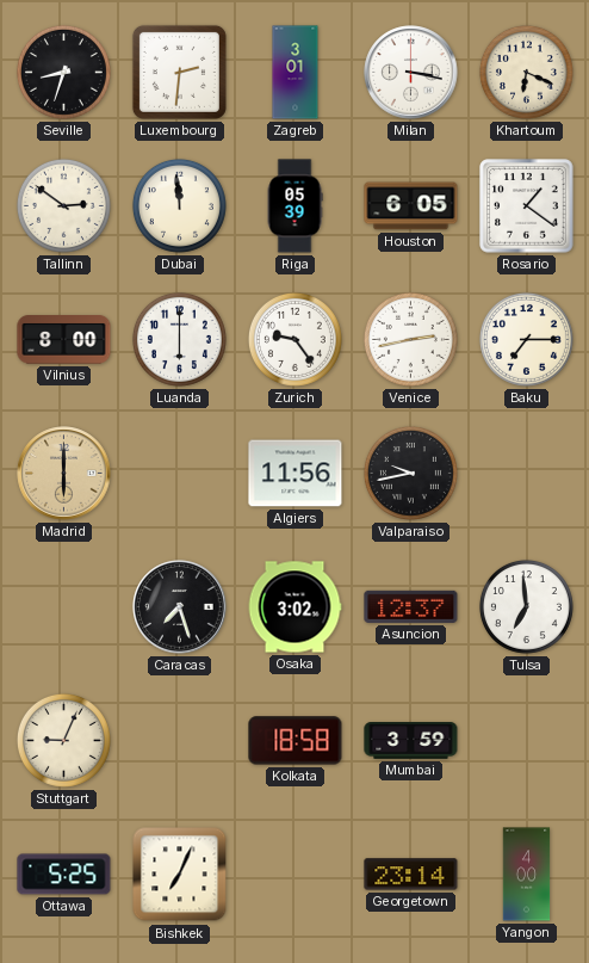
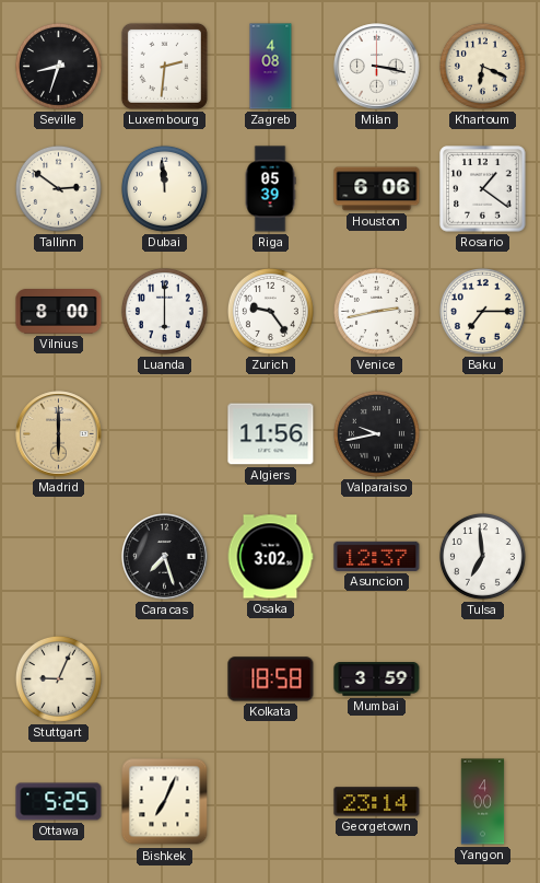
Zagreb: 3:01 -> 4:08
Houston: 6:05 -> 6:06
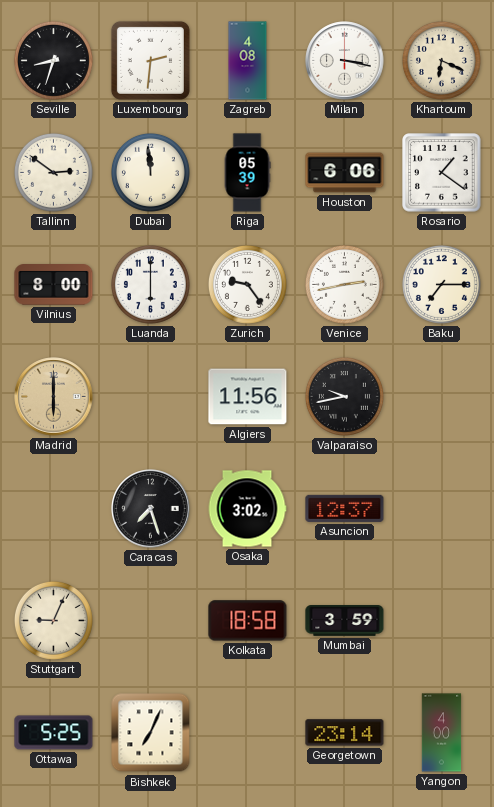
Tulsa: 6:59 -> none
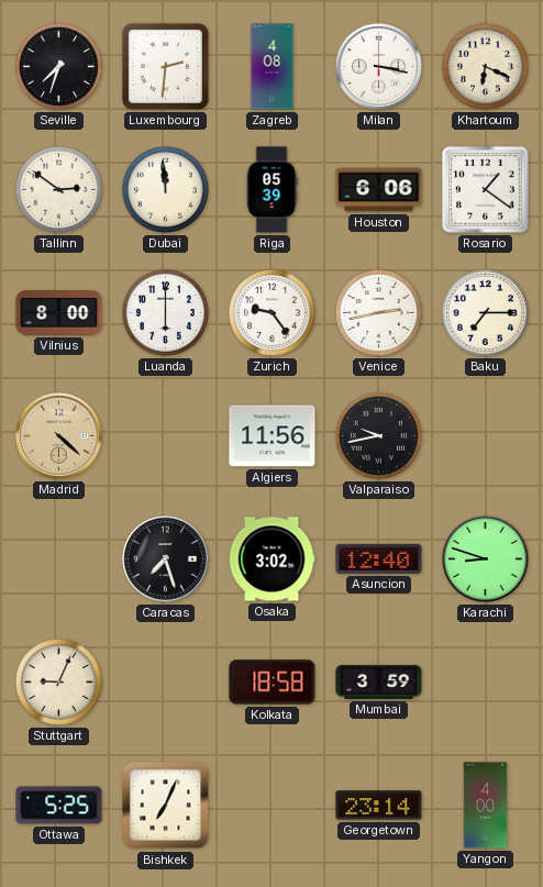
Seville: 8:33 -> 7:33
Madrid: 6:00 -> 4:22
Asuncion: 12:37 -> 12:40
Karachi: none -> 8:48
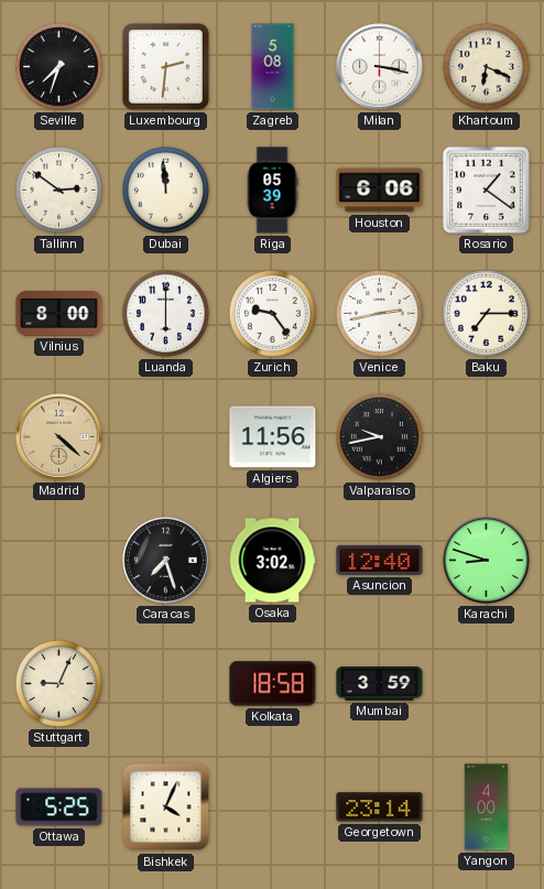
Zagreb: 4:08 -> 5:08
Bishkek: 7:04 -> 4:04
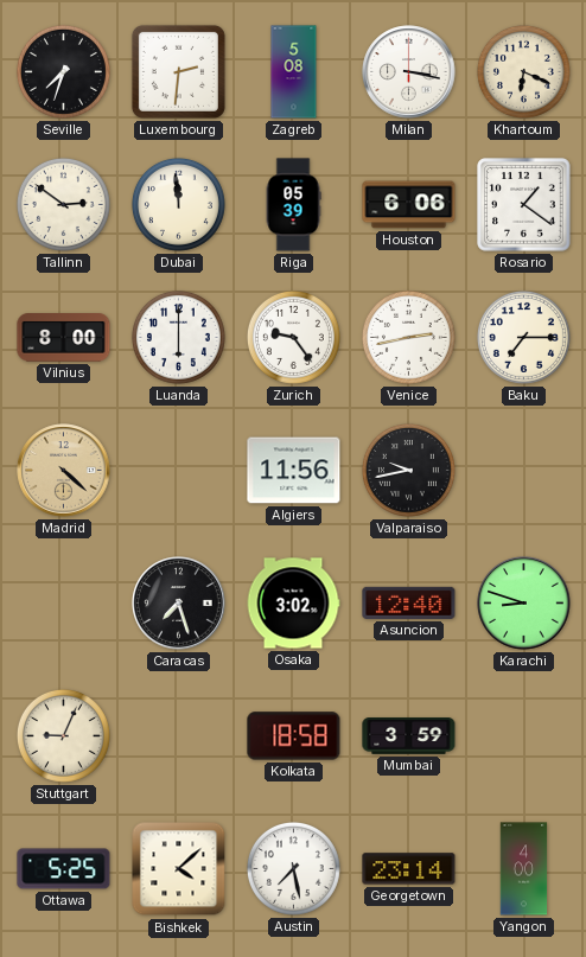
Bishkek: 4:04 -> 4:08
Austin: none -> 7:28
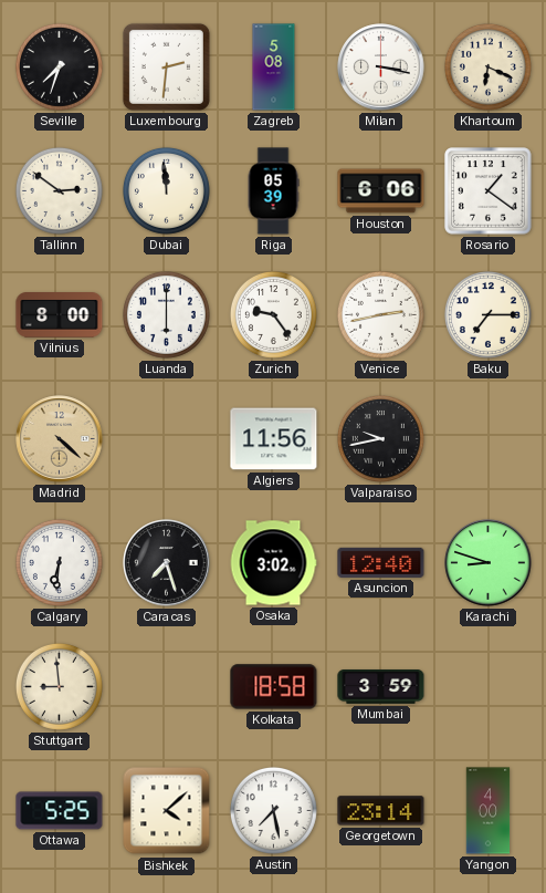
Calgary: none -> 6:31
Stuttgart: 9:04 -> 8:59
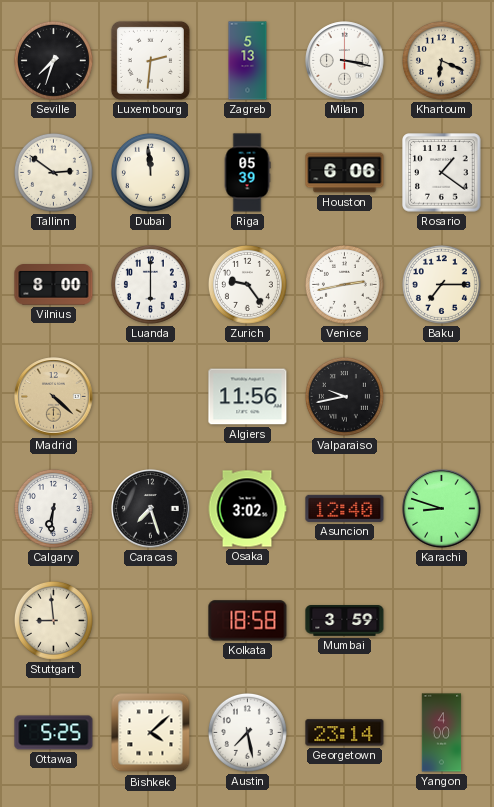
Zagreb: 5:08 -> 5:13
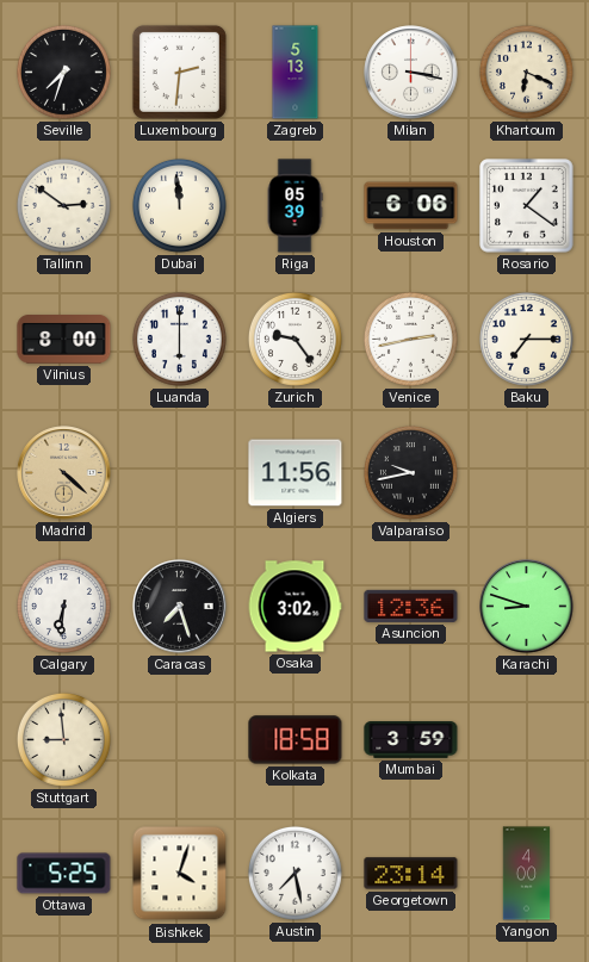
Asuncion: 12:40 -> 12:36
Bishkek: 4:08 -> 4:03
